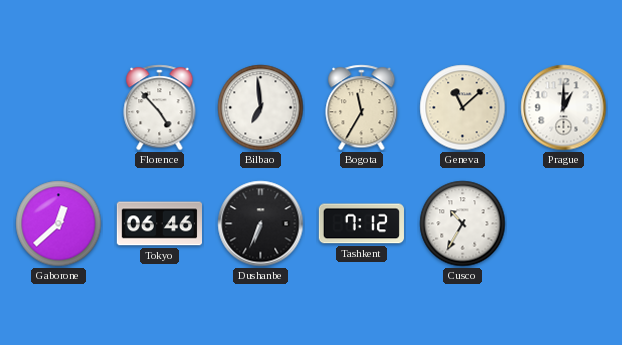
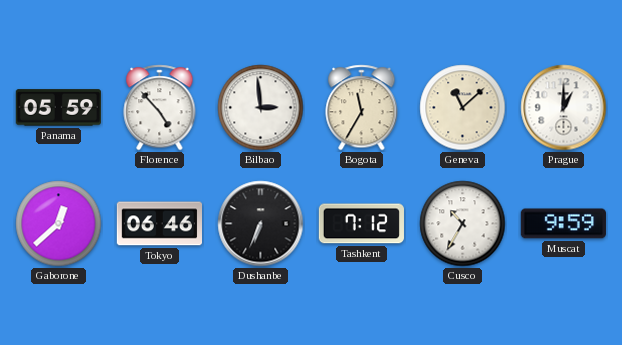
Panama: none -> 05:59
Bilbao: 6:59 -> 2:59
Muscat: none -> 9:59
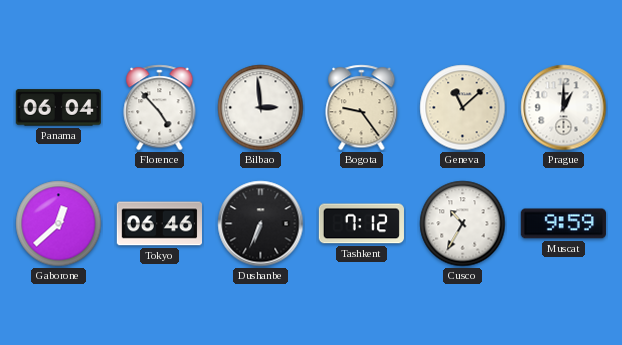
Panama: 05:59 -> 06:04
Bogota: 11:35 -> 9:24
